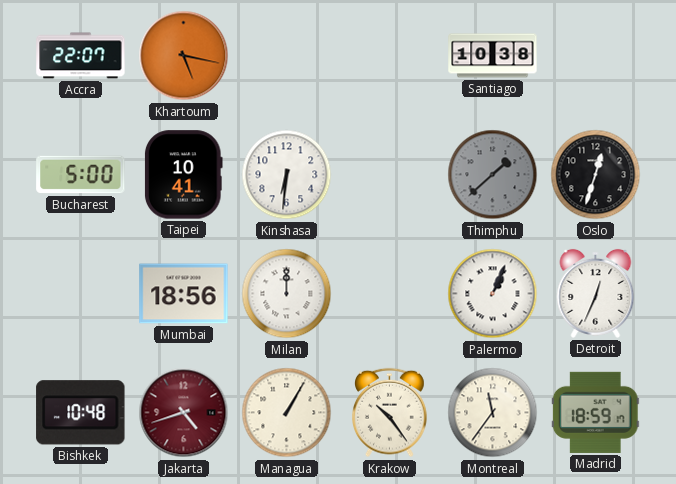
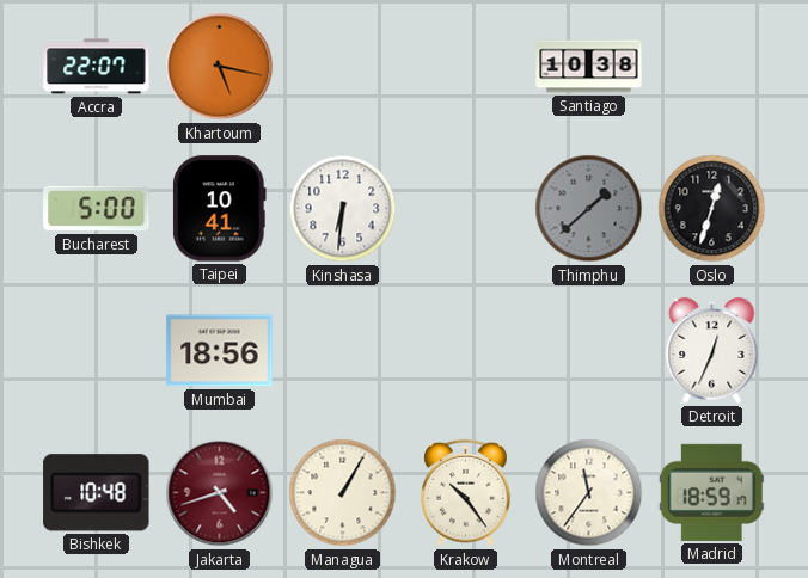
Milan: 12:00 -> none
Palermo: 1:04 -> none
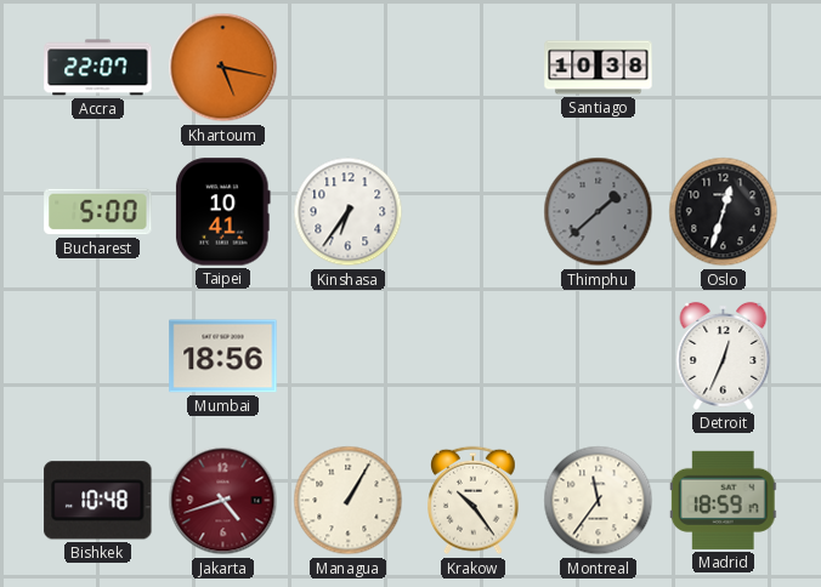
Kinshasa: 6:31 -> 6:36
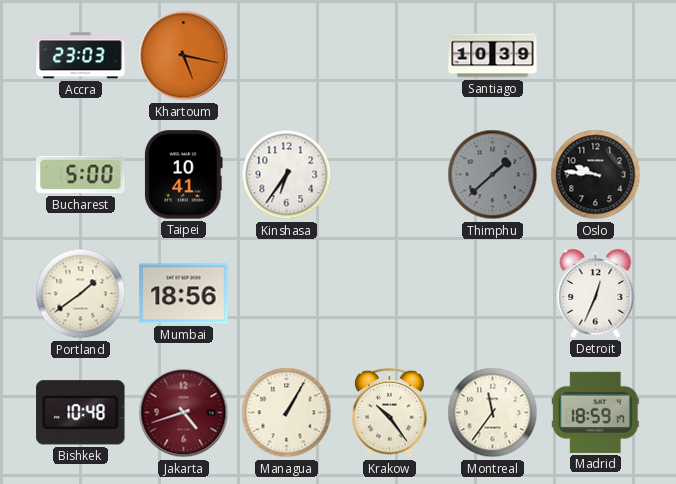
Accra: 22:07 -> 23:03
Santiago: 10:38 -> 10:39
Oslo: 12:33 -> 9:46
Portland: none -> 1:39
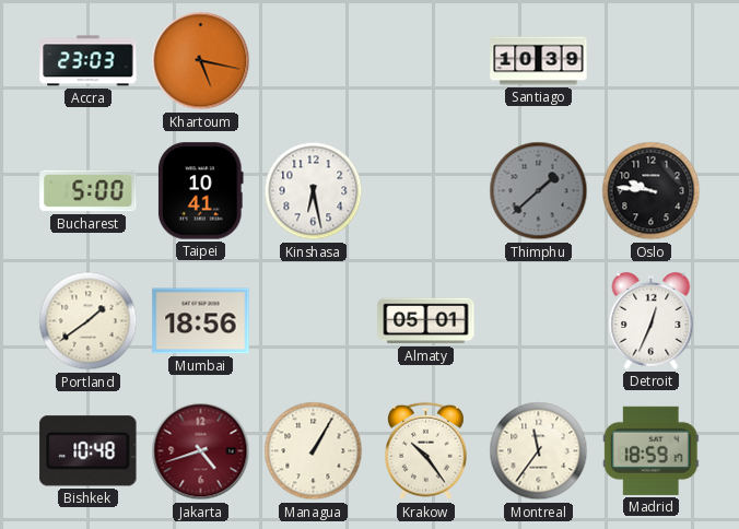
Kinshasa: 6:36 -> 6:28
Almaty: none -> 05:01
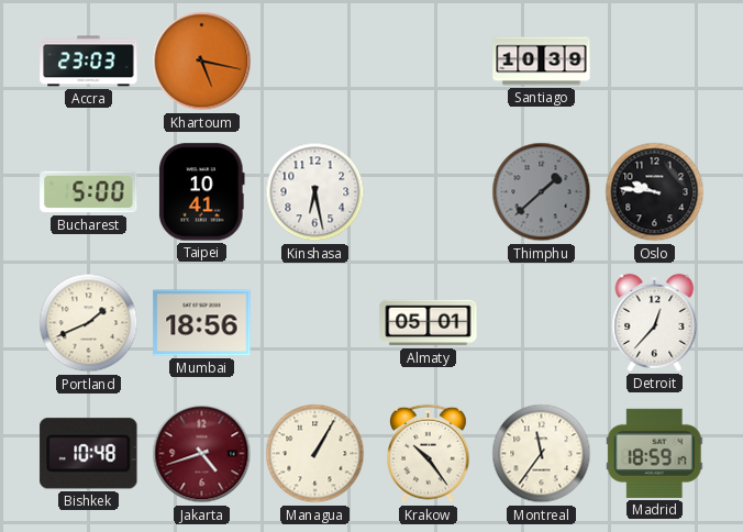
Portland: 1:39 -> 1:41
Detroit: 12:34 -> 12:37
